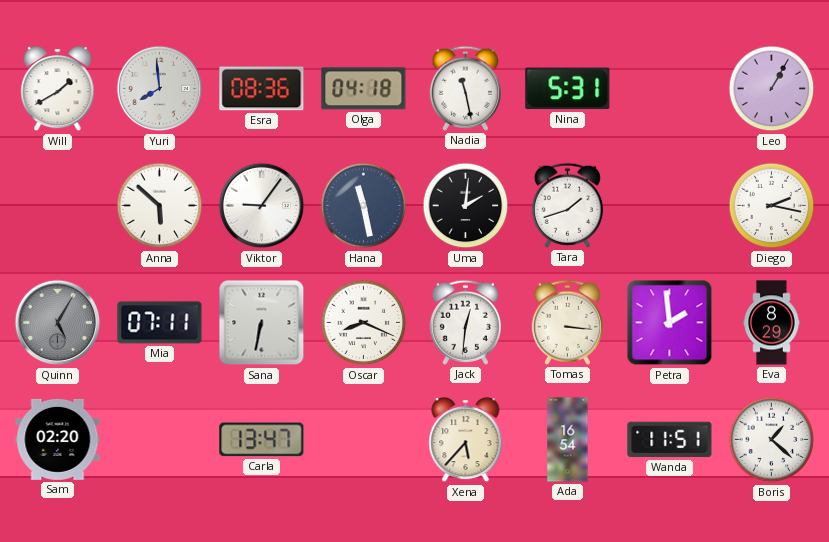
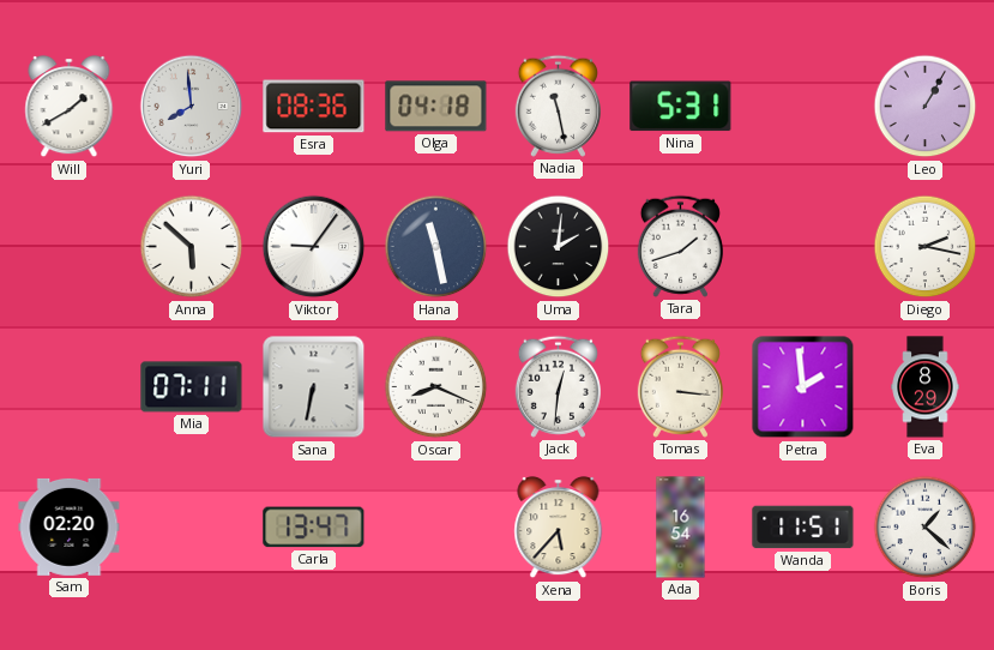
Quinn: 5:05 -> none
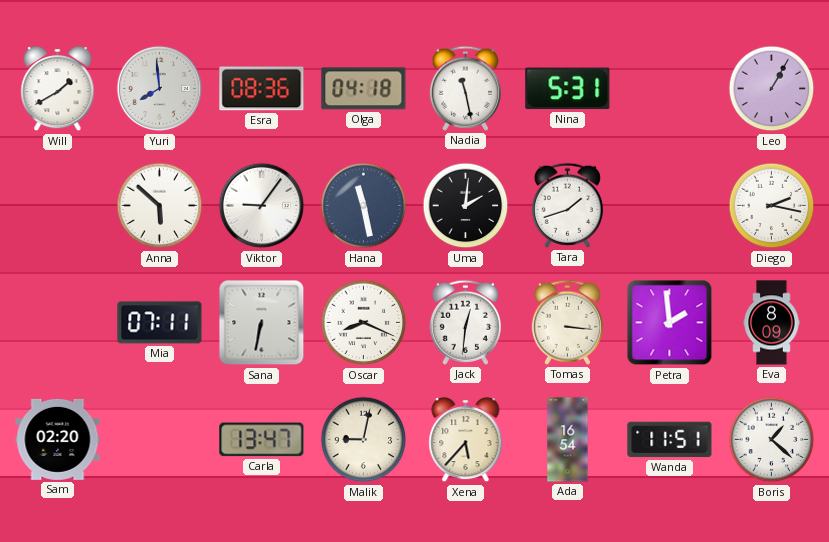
Eva: 8:29 -> 8:09
Malik: none -> 9:02
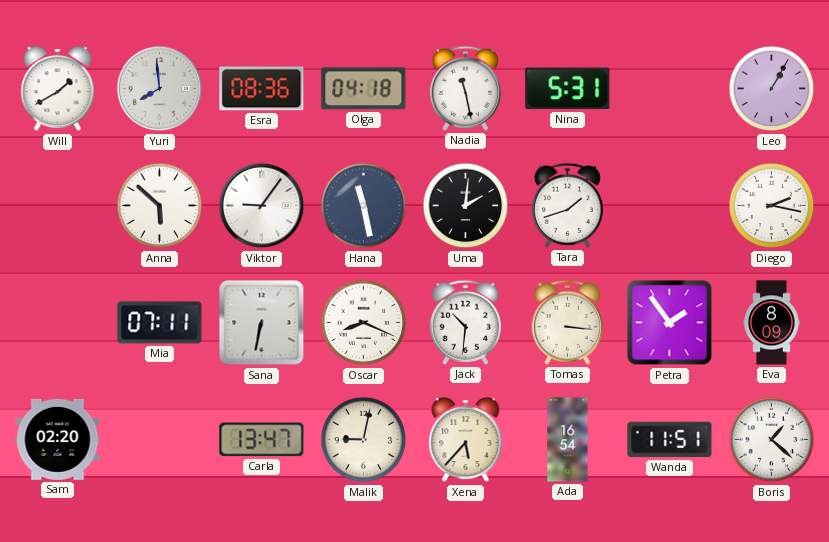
Jack: 12:31 -> 10:31
Petra: 1:59 -> 1:54
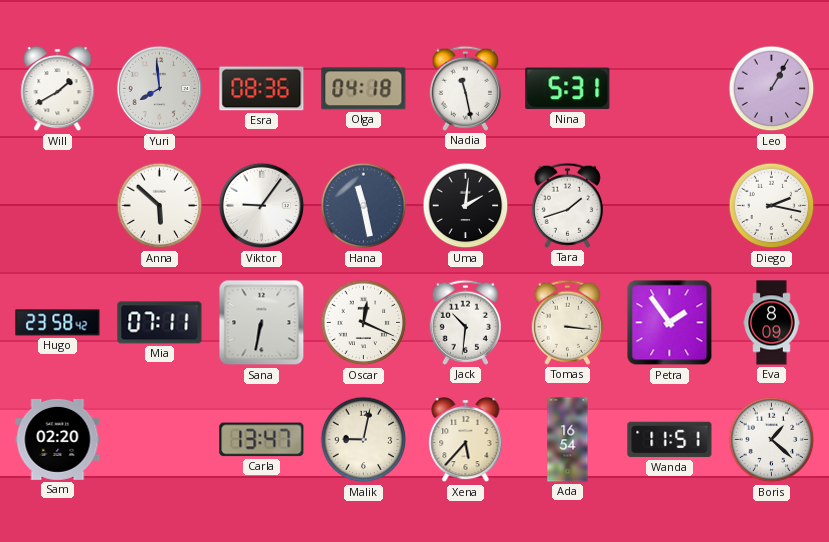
Hugo: none -> 23:58
Oscar: 8:19 -> 12:19
